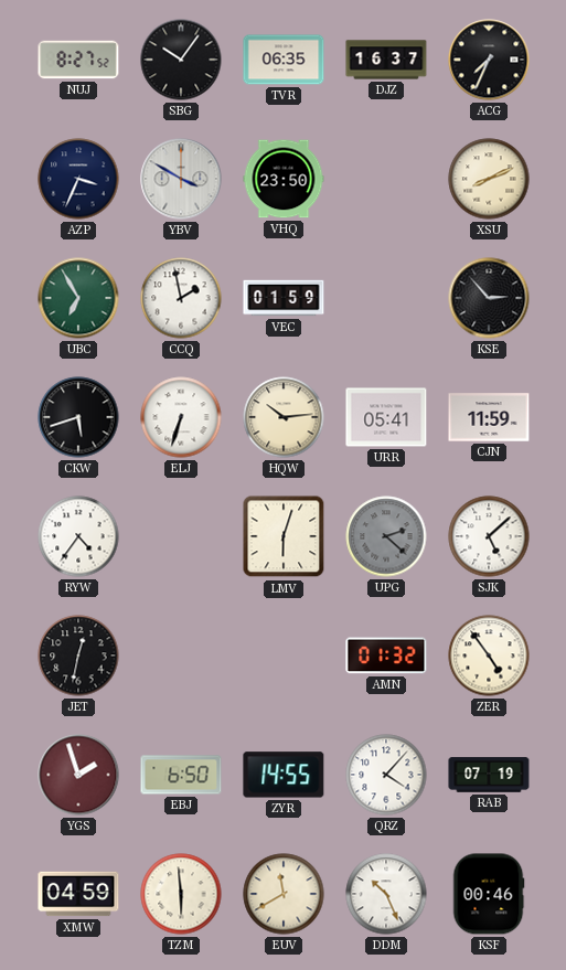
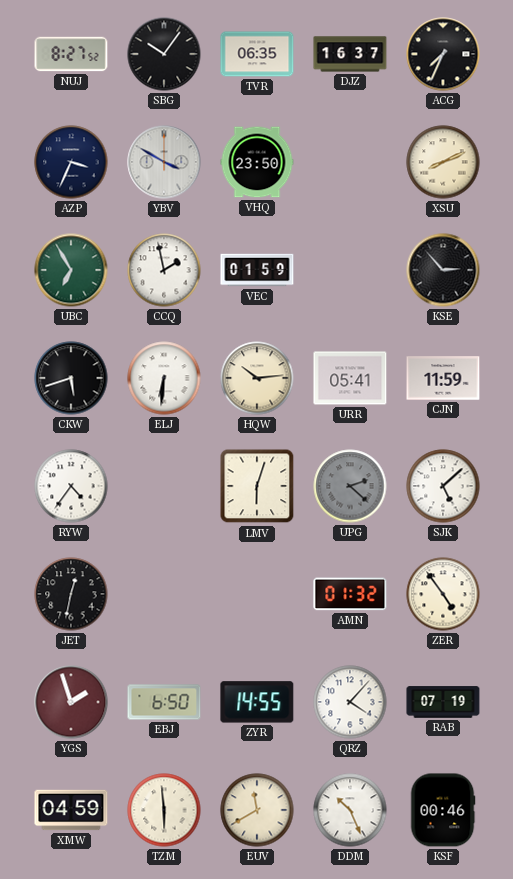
ELJ: 6:33 -> 6:31
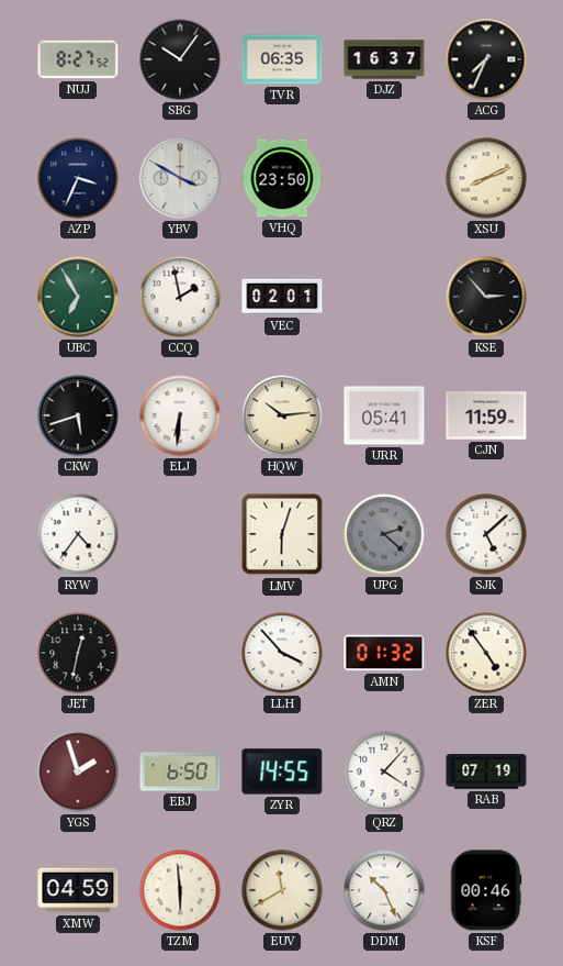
VEC: 01:59 -> 02:01
LLH: none -> 3:53
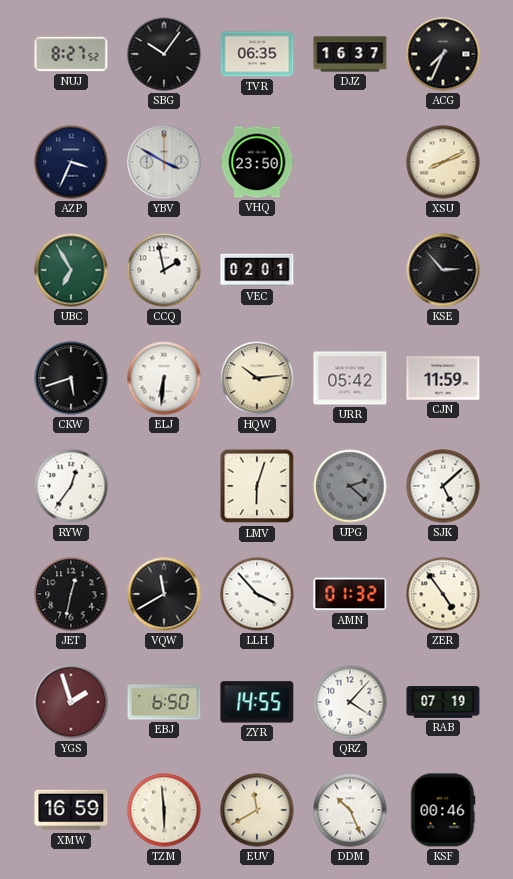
URR: 05:41 -> 05:42
RYW: 4:36 -> 12:36
VQW: none -> 11:40
XMW: 04:59 -> 16:59
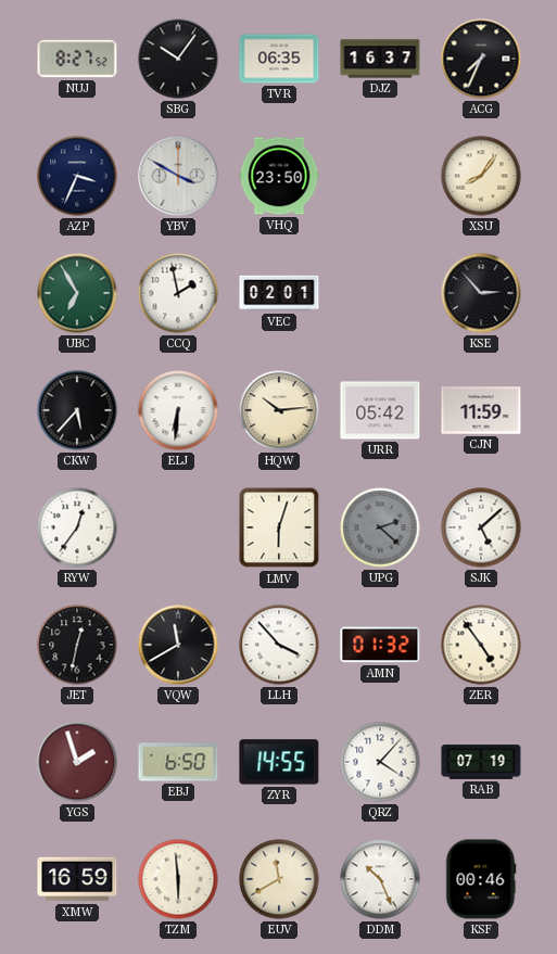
XSU: 8:11 -> 8:06
CKW: 5:42 -> 5:37
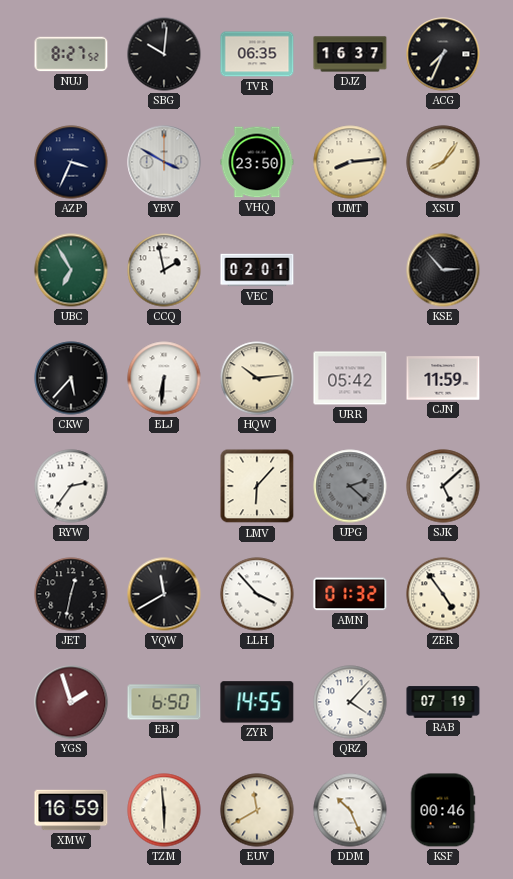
SBG: 10:06 -> 10:01
UMT: none -> 8:14
RYW: 12:36 -> 2:36
LMV: 6:03 -> 6:07
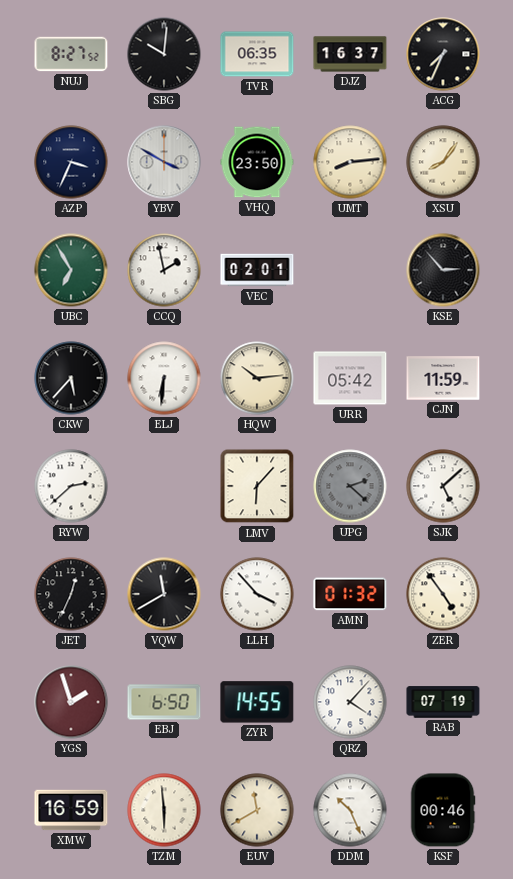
RYW: 2:36 -> 2:38
JET: 12:32 -> 12:34
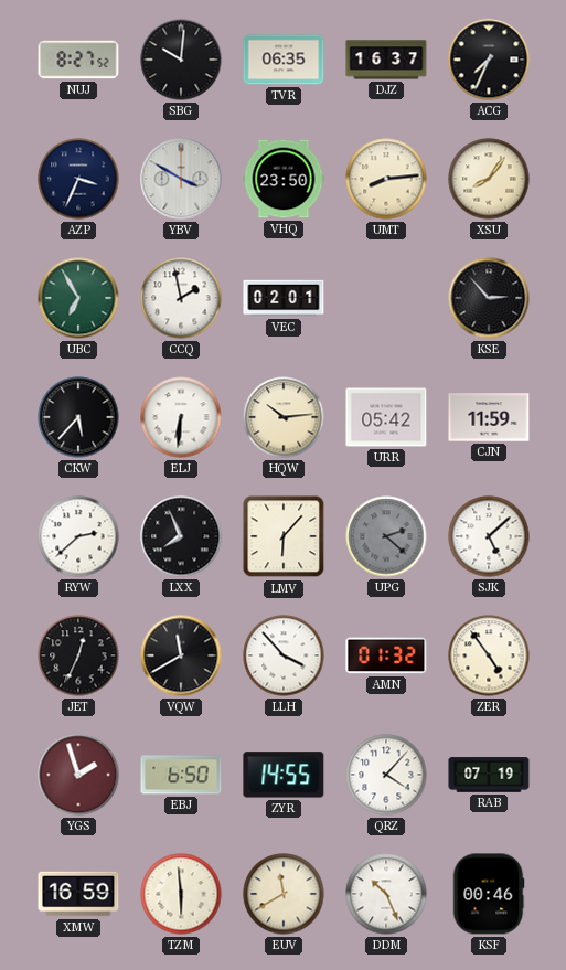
LXX: none -> 7:56
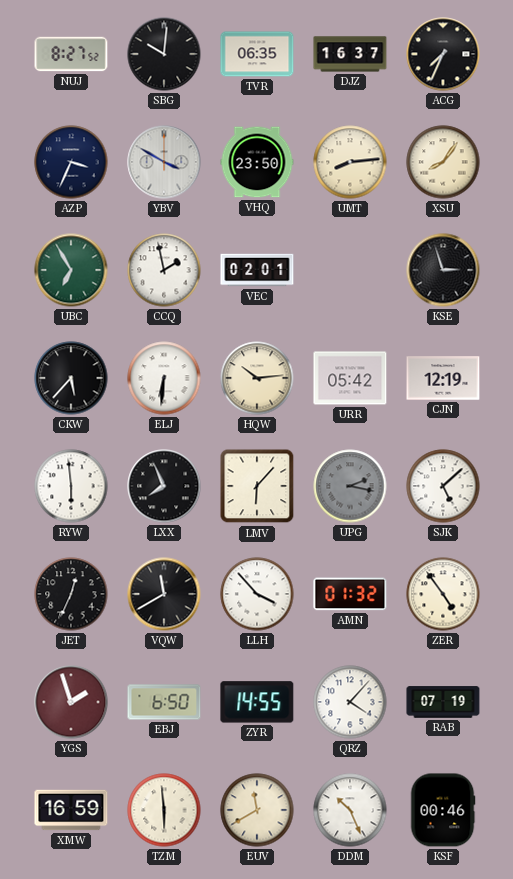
KSE: 2:53 -> 2:57
CJN: 11:59 -> 12:19
RYW: 2:38 -> 5:59
UPG: 2:22 -> 2:17
